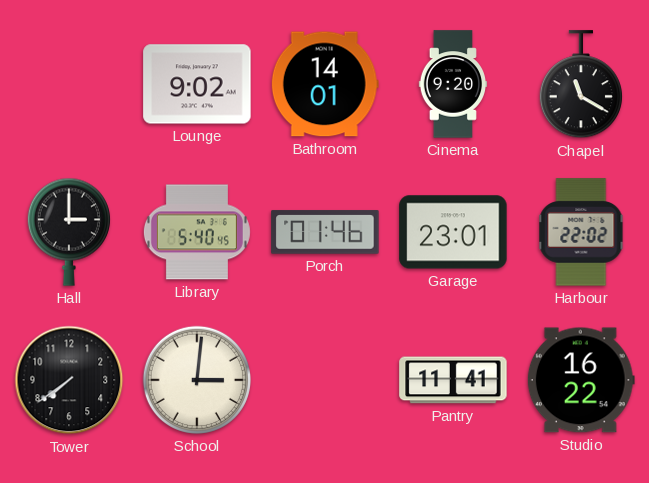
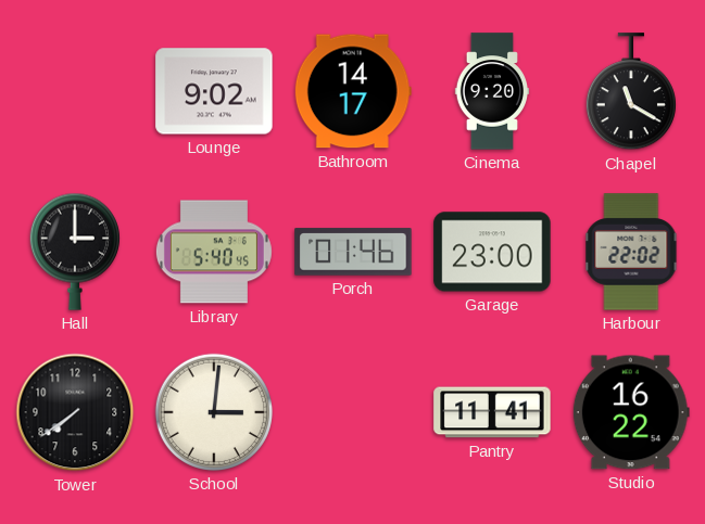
Bathroom: 14:01 -> 14:17
Garage: 23:01 -> 23:00
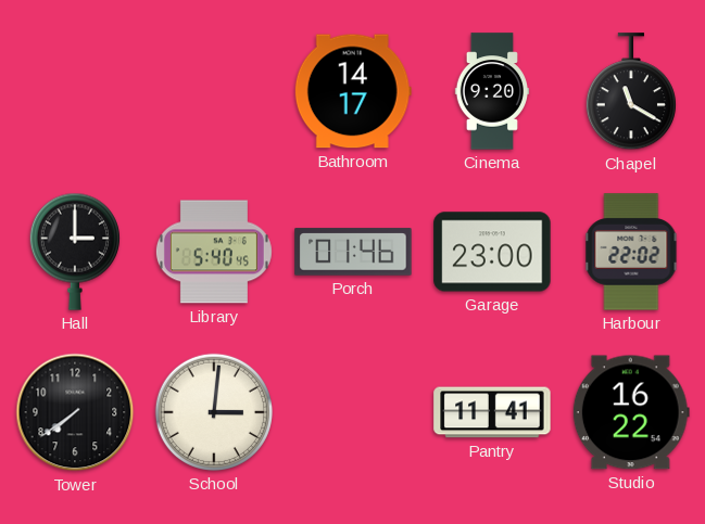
Lounge: 9:02 -> none
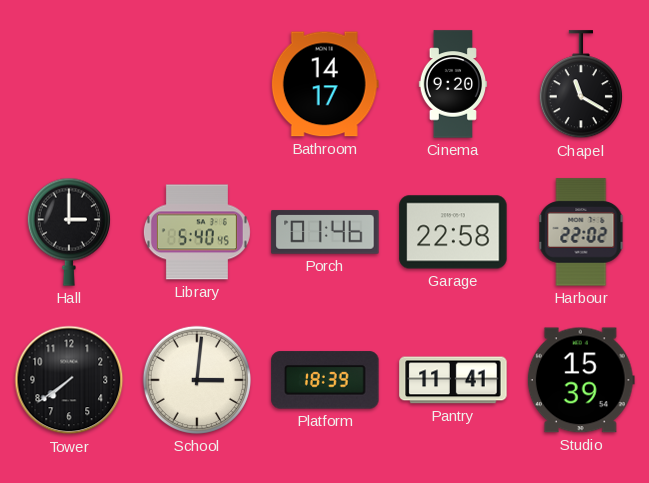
Garage: 23:00 -> 22:58
Platform: none -> 18:39
Studio: 16:22 -> 15:39
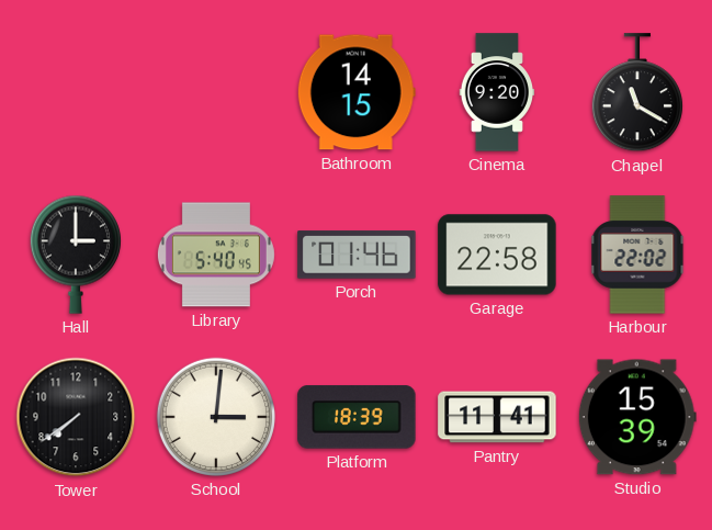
Bathroom: 14:17 -> 14:15
